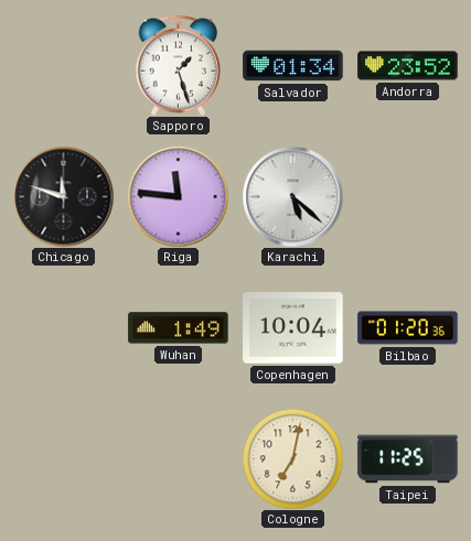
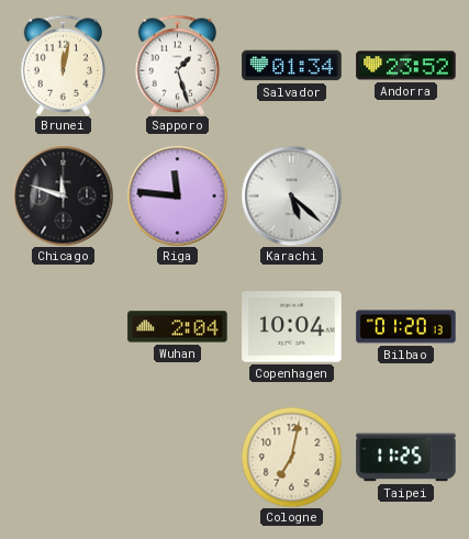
Brunei: none -> 12:02
Wuhan: 1:49 -> 2:04
Bilbao: 01:20:36 -> 01:20:13
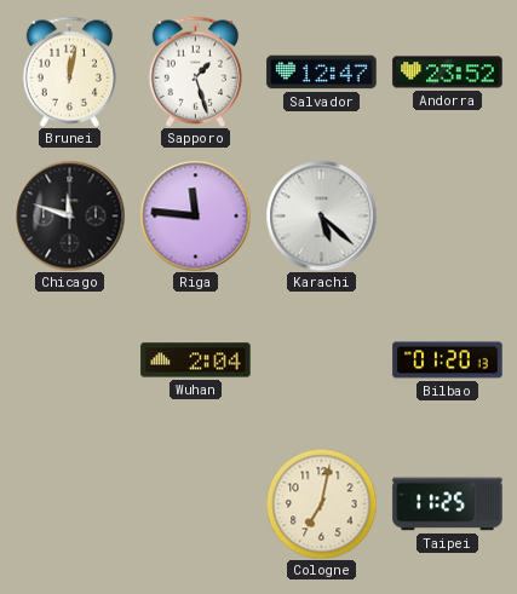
Salvador: 01:34 -> 12:47
Copenhagen: 10:04 -> none
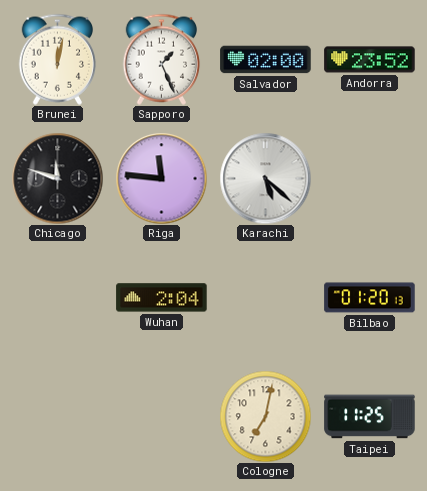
Sapporo: 1:27 -> 1:26
Salvador: 12:47 -> 02:00
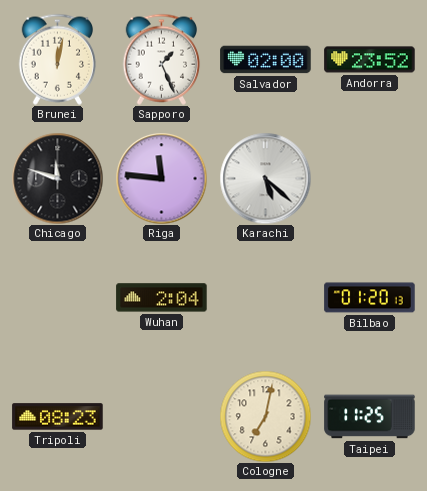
Tripoli: none -> 08:23
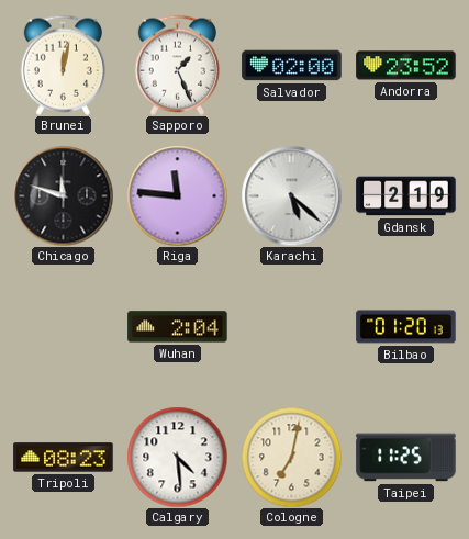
Gdansk: none -> 2:19
Calgary: none -> 4:29
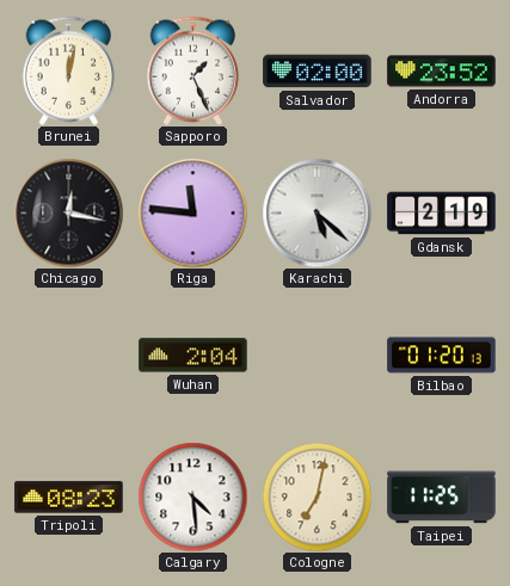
Chicago: 11:48 -> 12:17
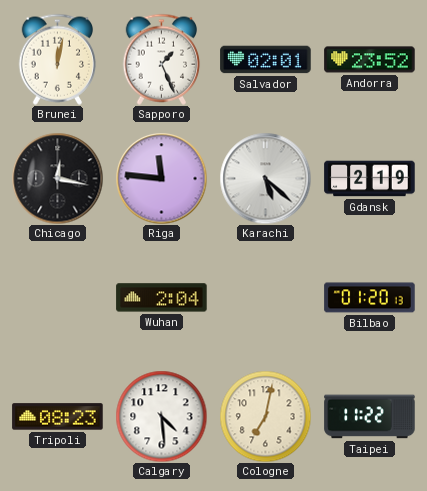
Salvador: 02:00 -> 02:01
Taipei: 11:25 -> 11:22
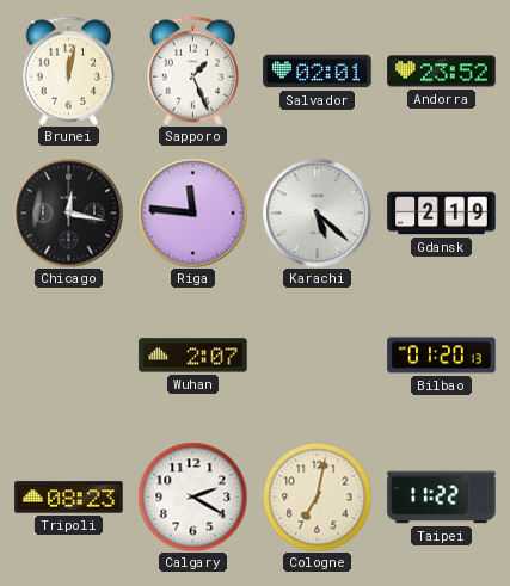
Wuhan: 2:04 -> 2:07
Calgary: 4:29 -> 2:20
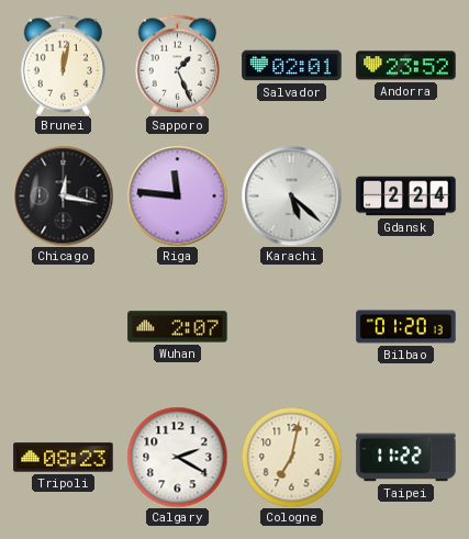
Gdansk: 2:19 -> 2:24
